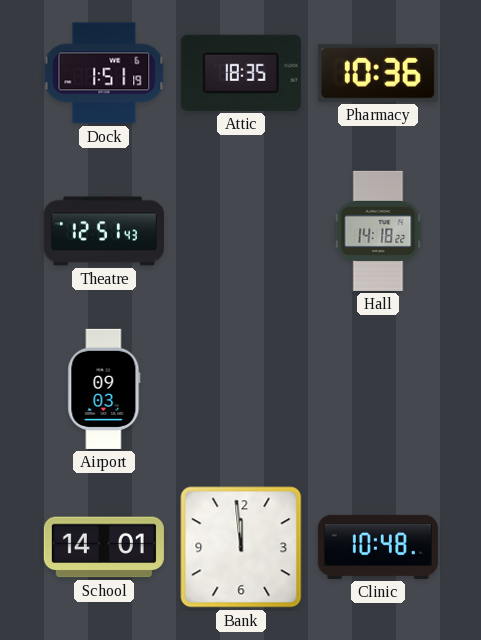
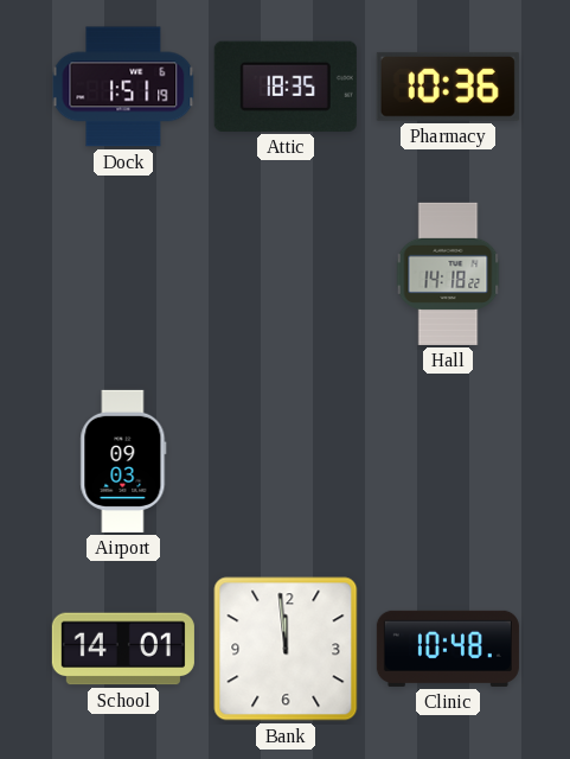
Theatre: 12:51 -> none
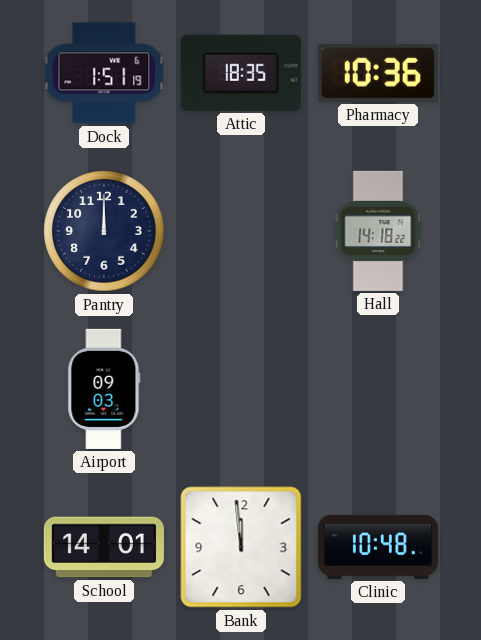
Pantry: none -> 12:00
